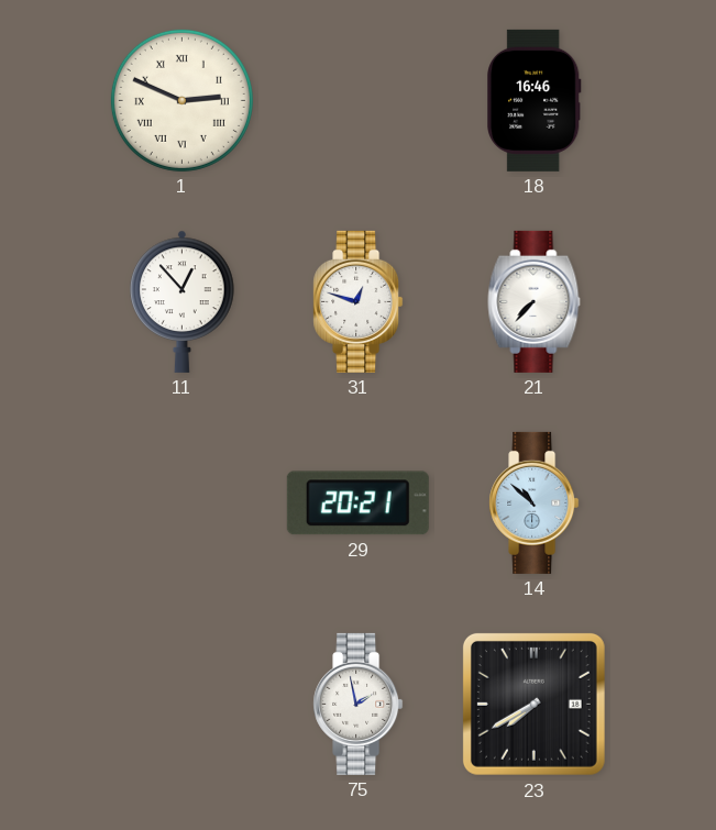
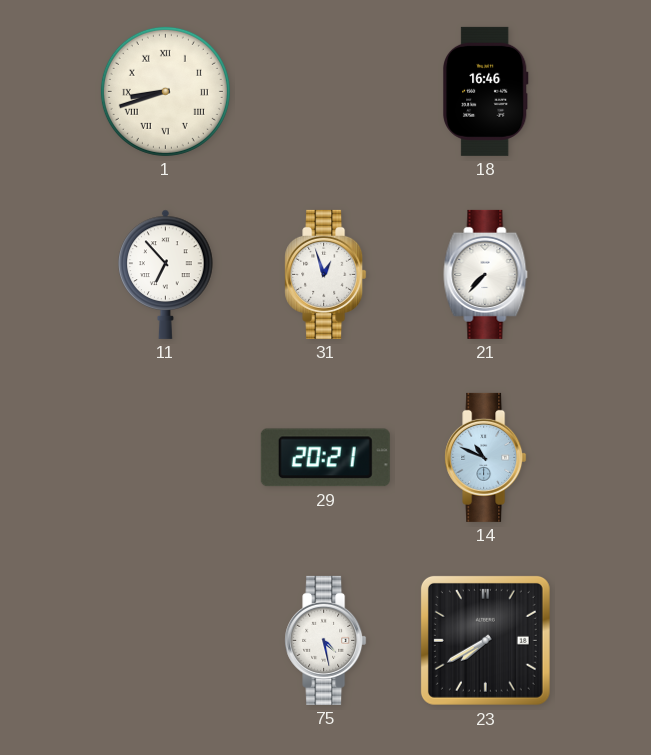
1: 2:49 -> 8:42
11: 12:53 -> 6:53
31: 12:48 -> 12:57
14: 10:52 -> 10:49
75: 1:58 -> 4:28
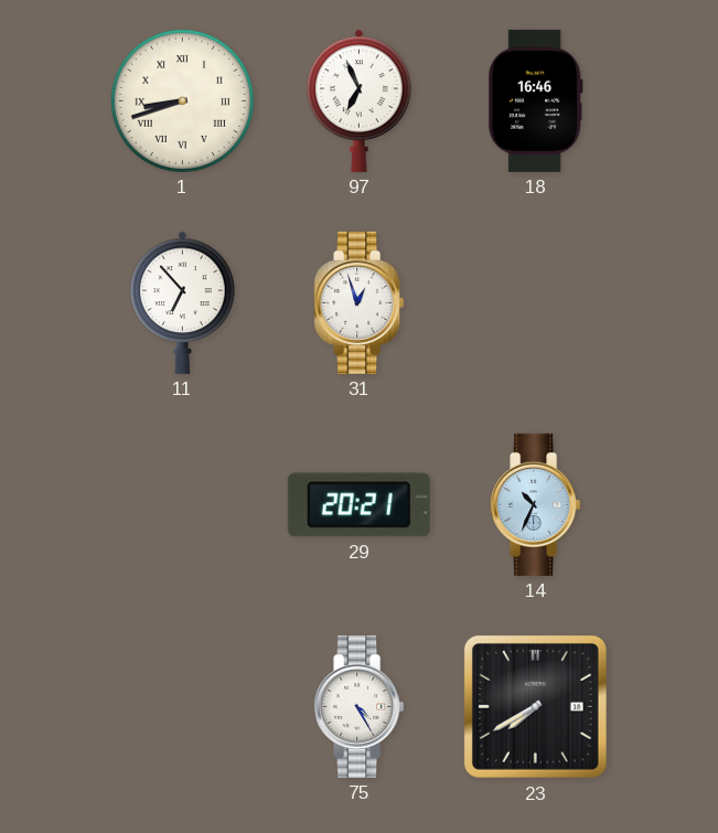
97: none -> 6:56
21: 7:37 -> none
14: 10:49 -> 10:34
75: 4:28 -> 4:25
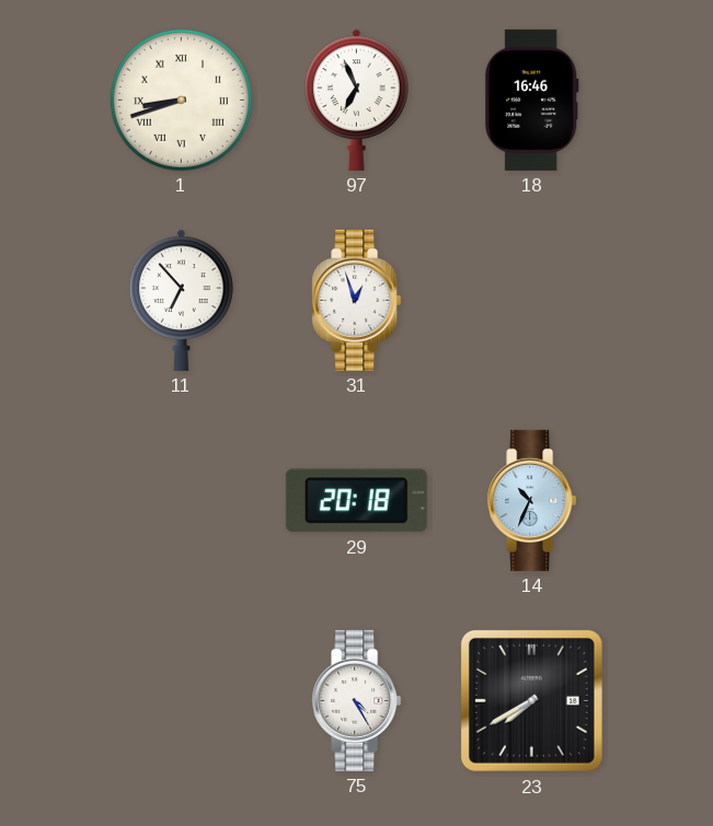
29: 20:21 -> 20:18
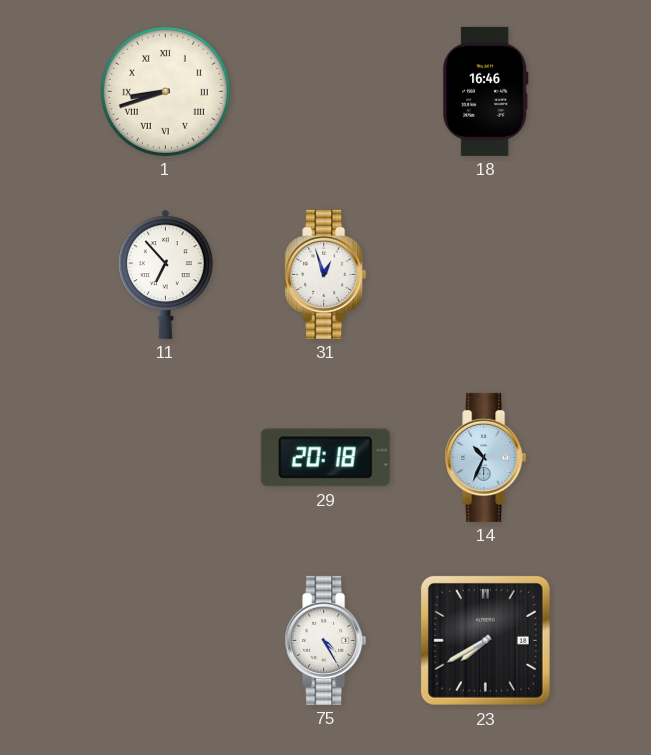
97: 6:56 -> none
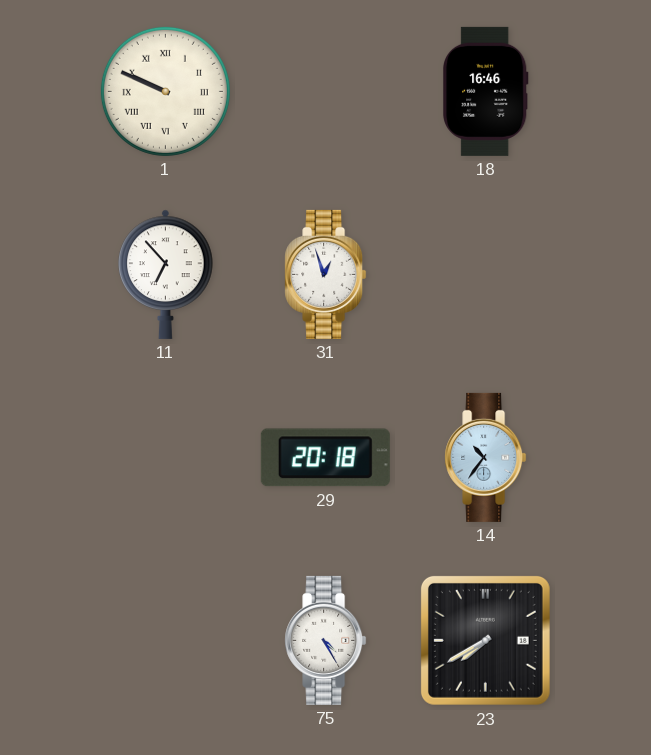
1: 8:42 -> 9:49
14: 10:34 -> 10:36
